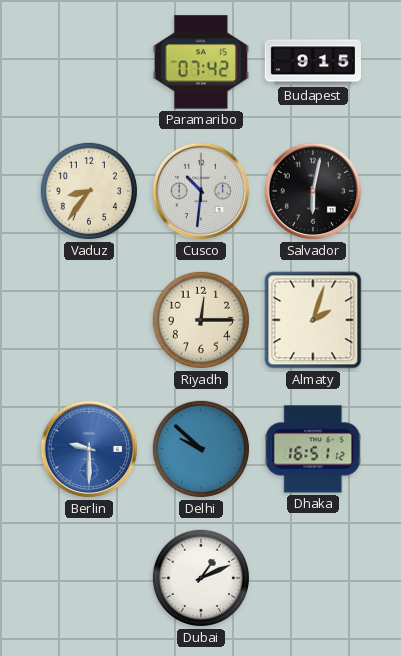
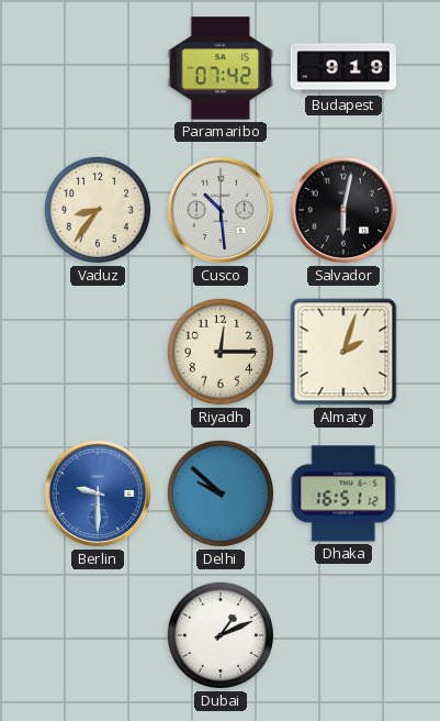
Budapest: 9:15 -> 9:19
Cusco: 10:31 -> 10:29
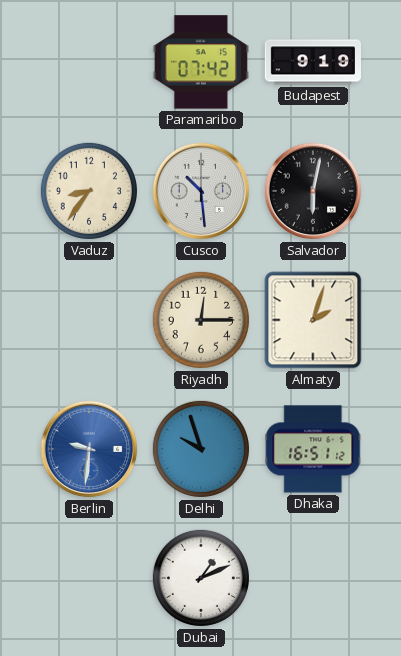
Berlin: 9:30 -> 9:31
Delhi: 9:52 -> 9:57
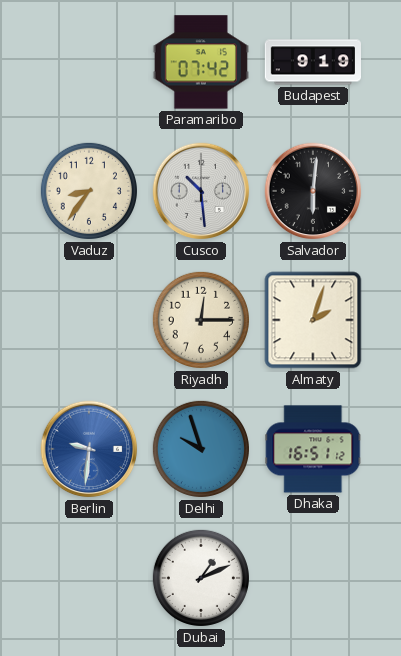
Salvador: 6:02 -> 6:01
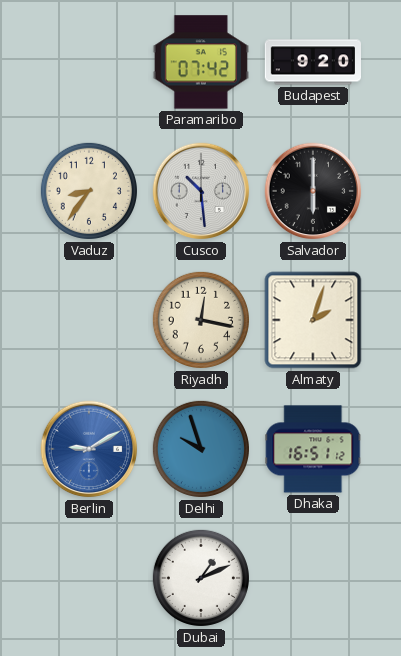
Budapest: 9:19 -> 9:20
Salvador: 6:01 -> 6:00
Riyadh: 12:15 -> 12:17
Berlin: 9:31 -> 9:10
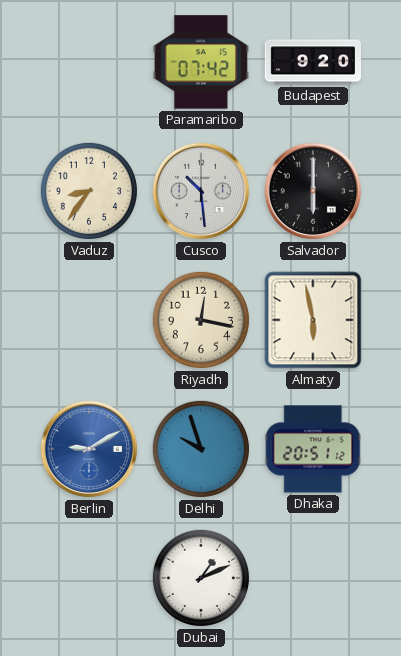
Almaty: 2:03 -> 5:58
Dhaka: 16:51 -> 20:51
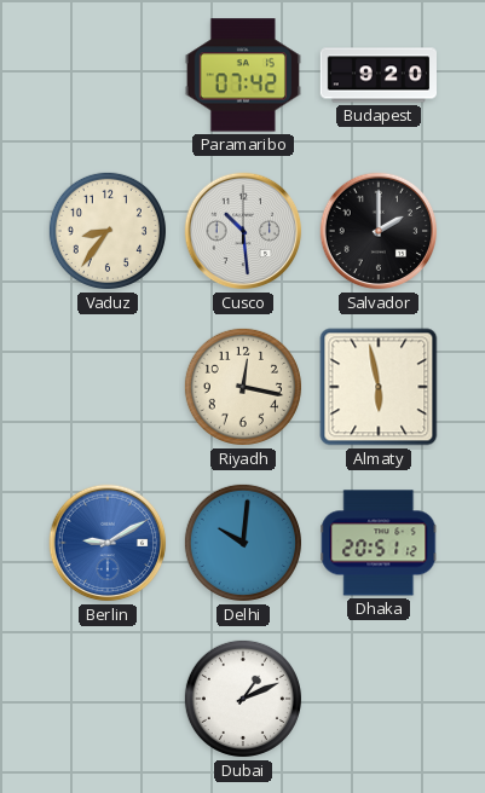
Salvador: 6:00 -> 2:00
Delhi: 9:57 -> 10:01
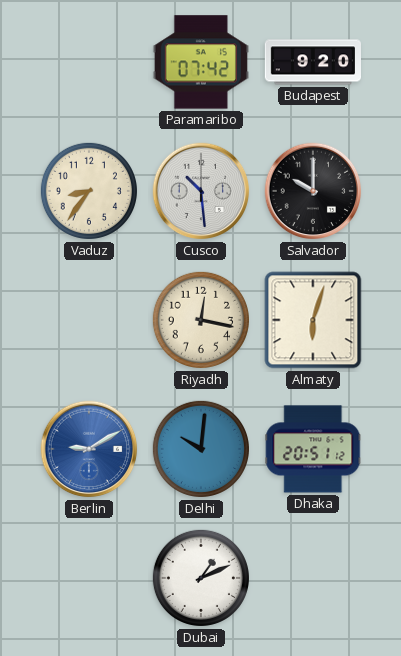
Salvador: 2:00 -> 10:00
Almaty: 5:58 -> 6:03
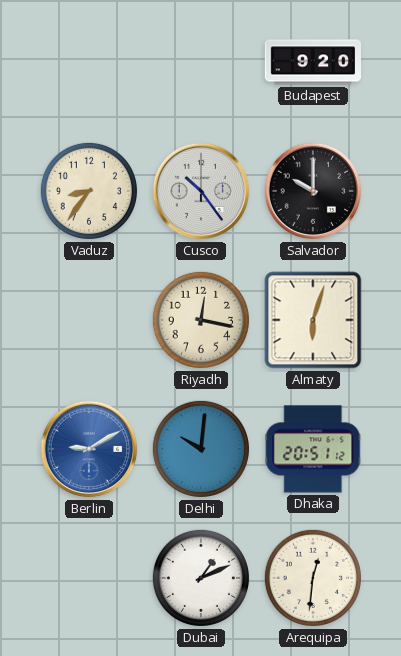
Paramaribo: 07:42 -> none
Cusco: 10:29 -> 10:24
Arequipa: none -> 12:31
